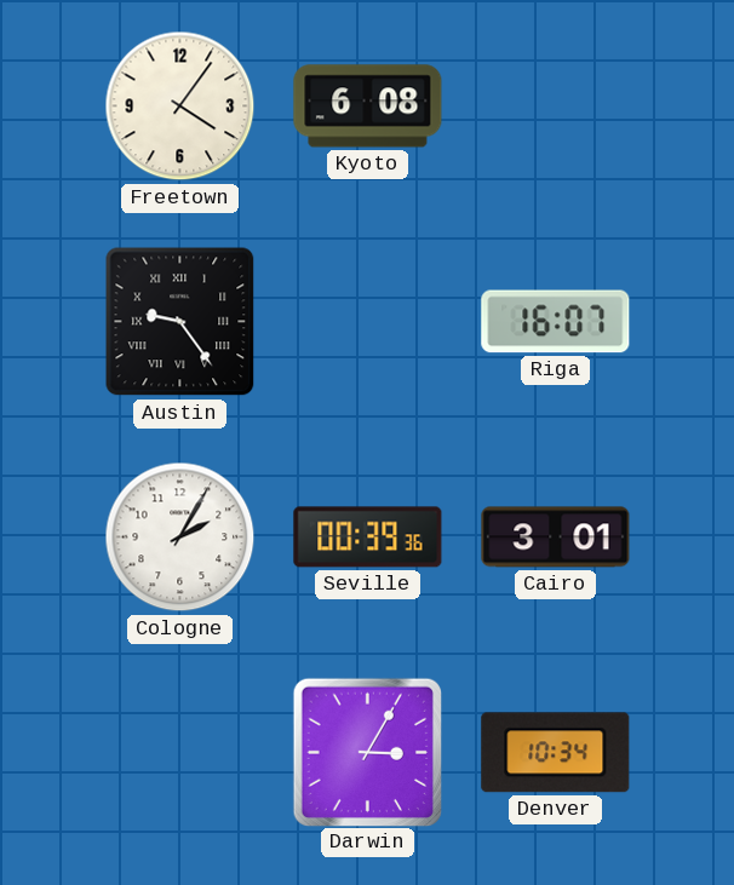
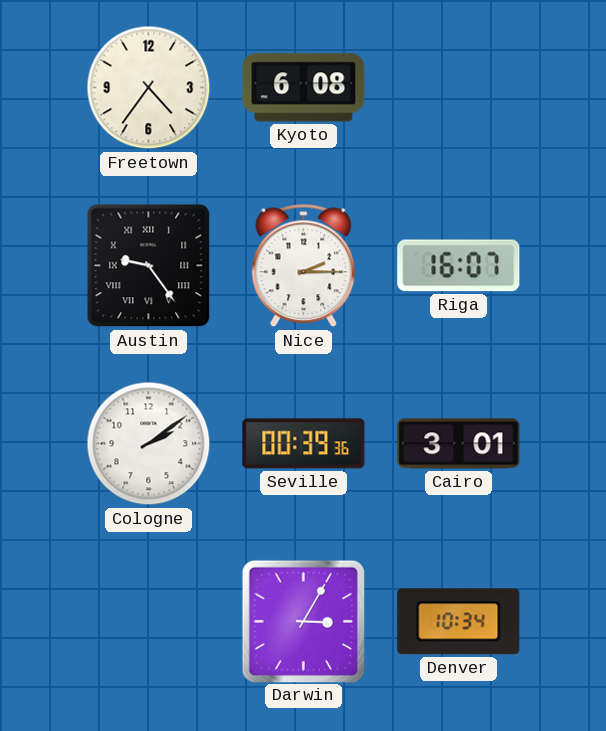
Freetown: 4:06 -> 4:36
Nice: none -> 2:15
Cologne: 2:05 -> 2:09
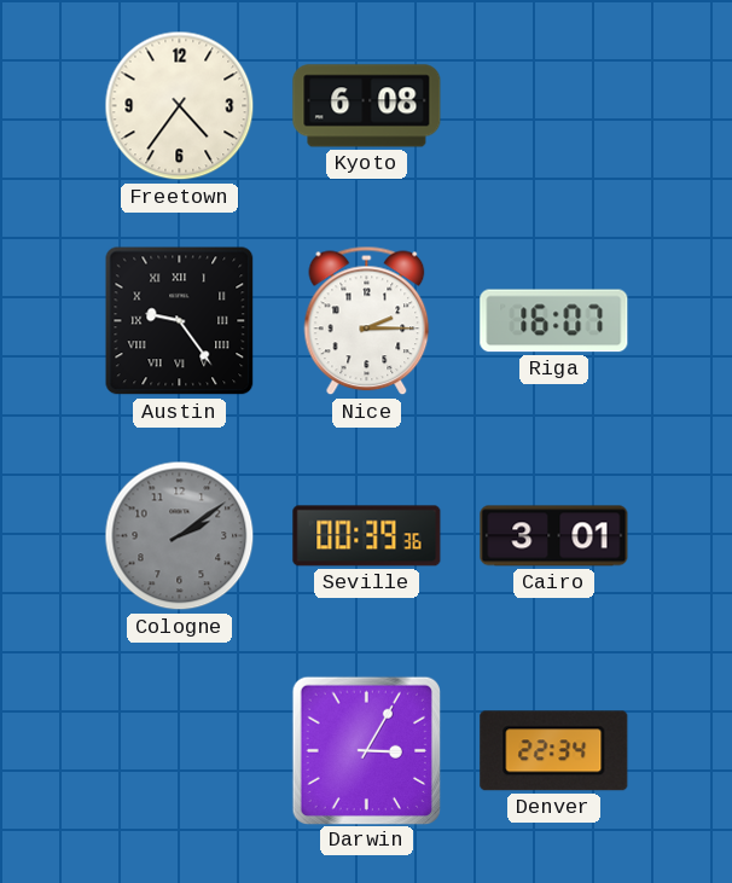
Cologne dial: white -> grey
Denver: 10:34 -> 22:34
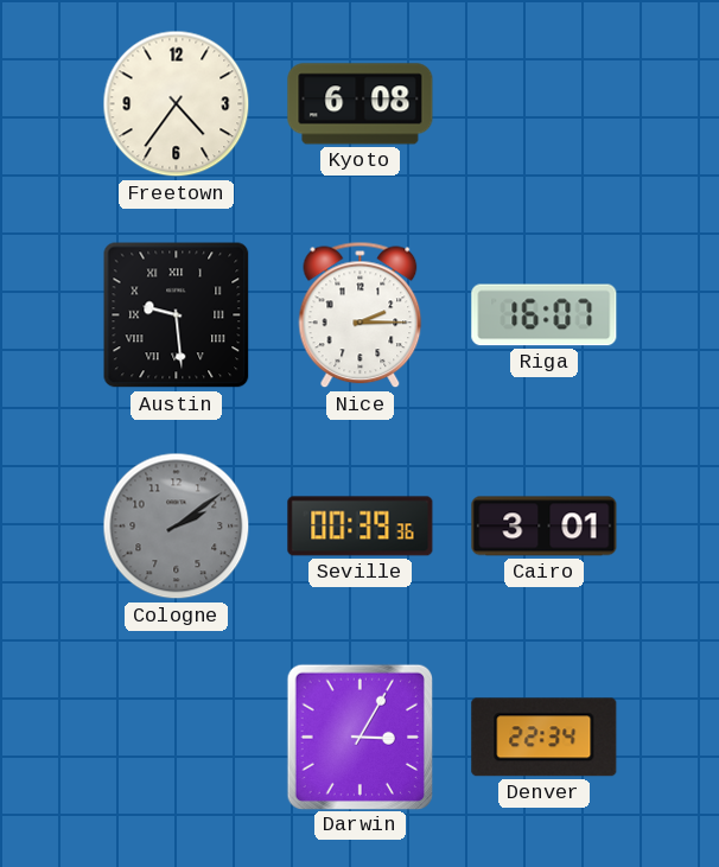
Austin: 9:24 -> 9:29
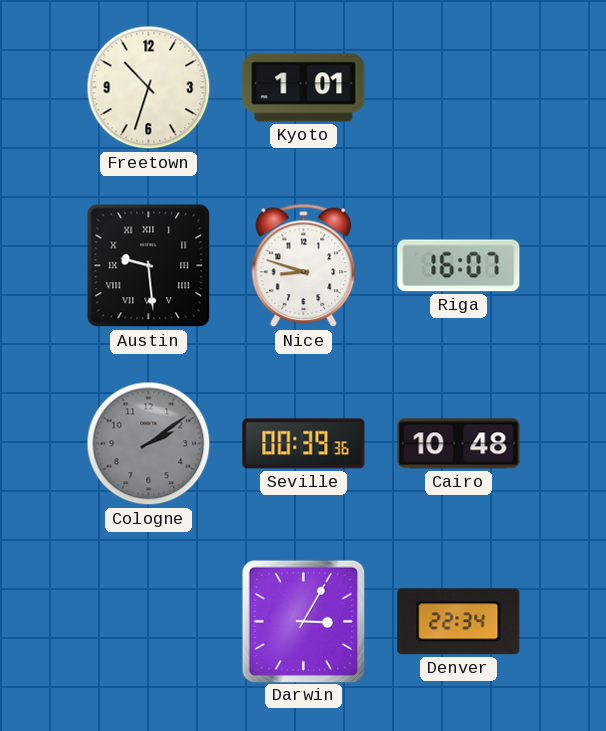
Freetown: 4:36 -> 10:33
Kyoto: 6:08 -> 1:01
Nice: 2:15 -> 8:48
Cairo: 3:01 -> 10:48
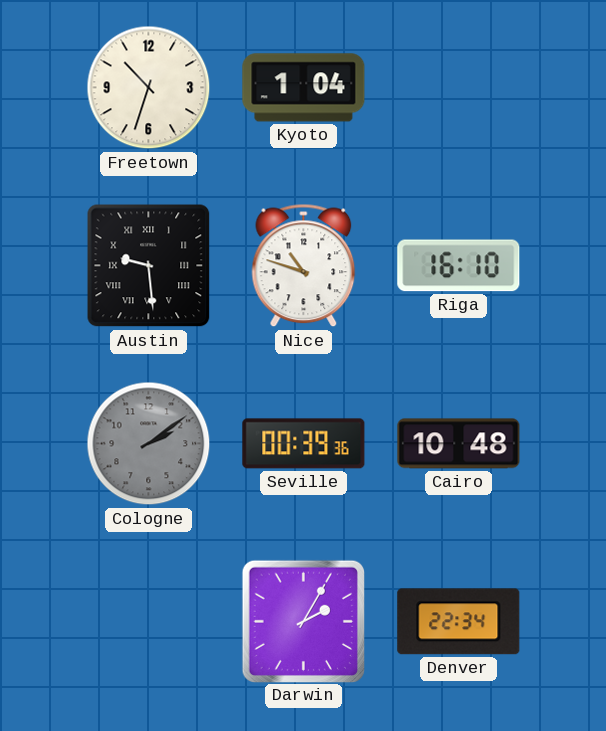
Kyoto: 1:01 -> 1:04
Nice: 8:48 -> 10:48
Riga: 16:07 -> 16:10
Darwin: 3:05 -> 2:05
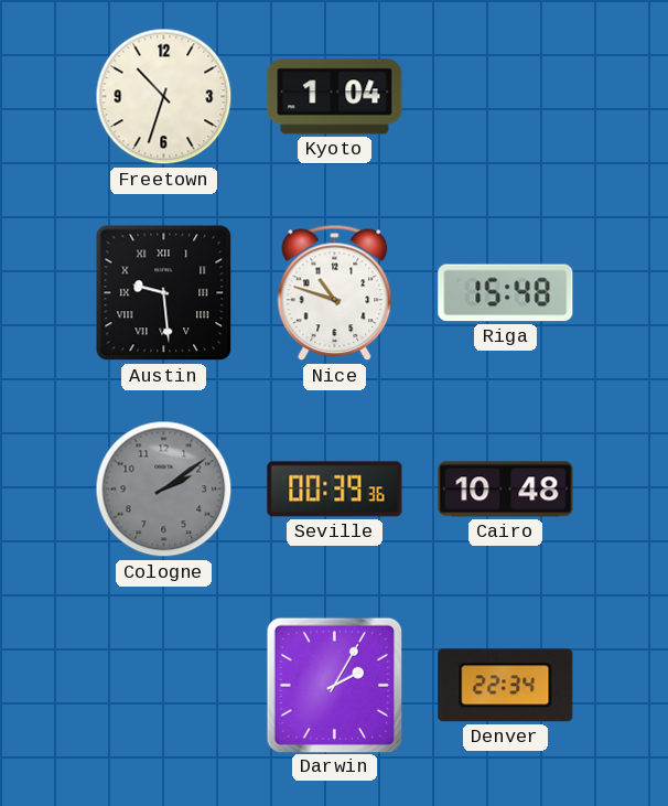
Riga: 16:10 -> 15:48
